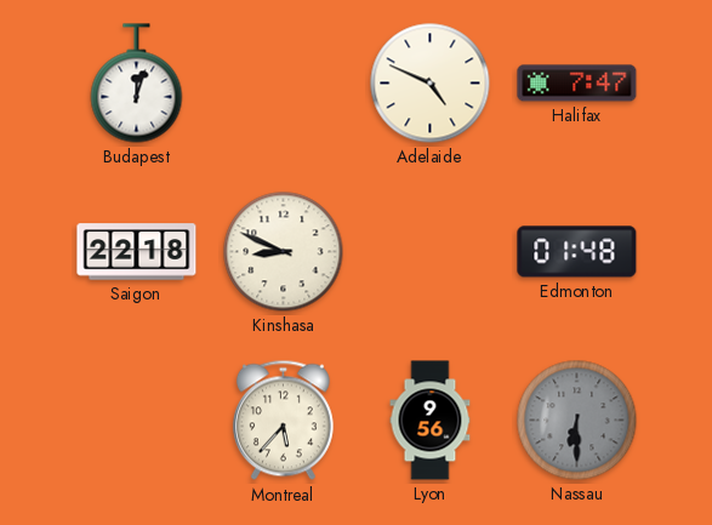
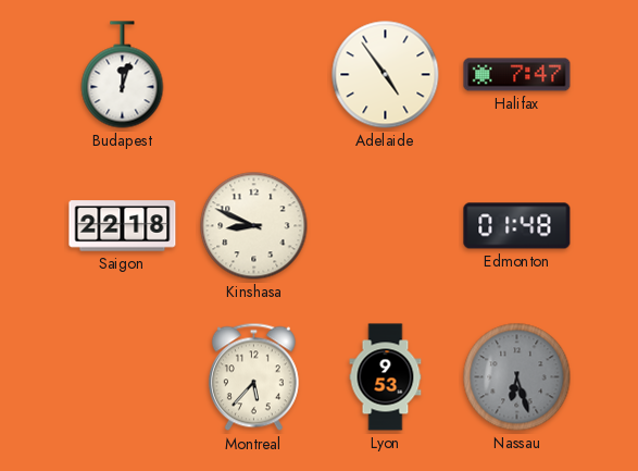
Adelaide: 4:49 -> 4:54
Lyon: 9:56 -> 9:53
Nassau: 6:30 -> 6:27
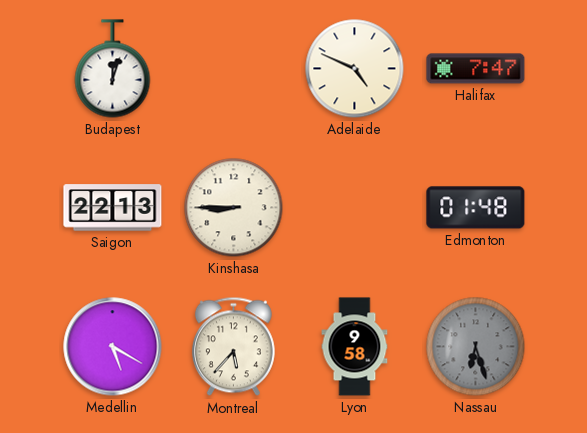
Adelaide: 4:54 -> 4:49
Saigon: 22:18 -> 22:13
Kinshasa: 8:49 -> 8:45
Medellin: none -> 5:20
Lyon: 9:53 -> 9:58
